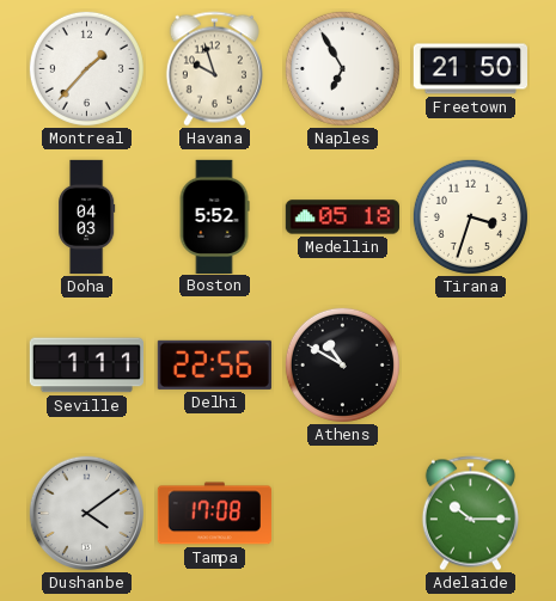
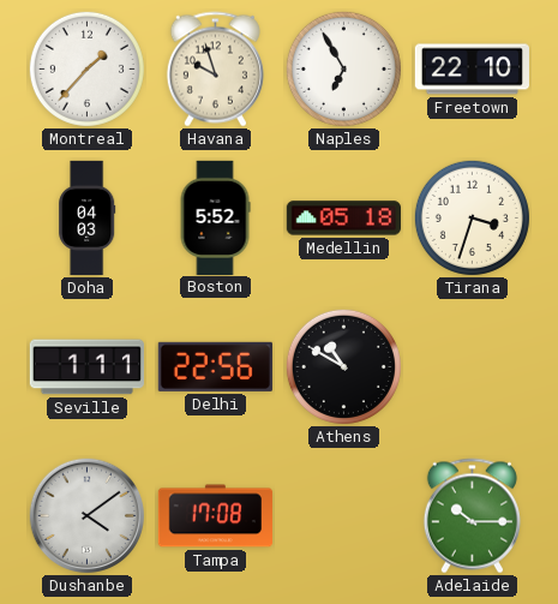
Freetown: 21:50 -> 22:10
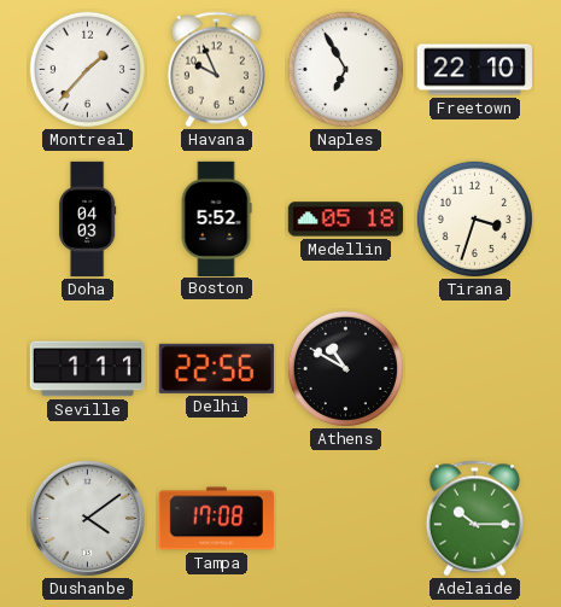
Havana: 9:57 -> 9:56
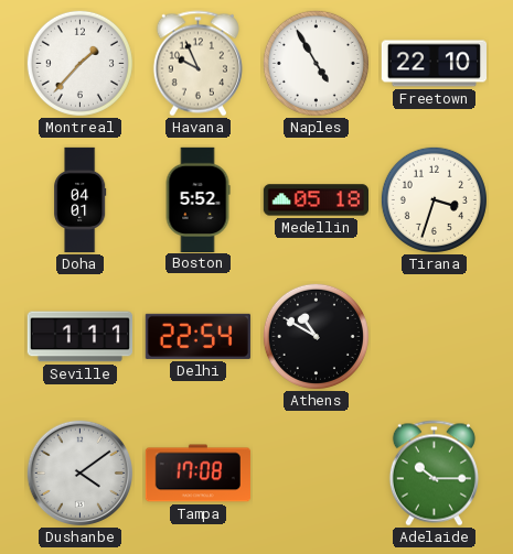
Naples: 6:55 -> 4:55
Doha: 04:03 -> 04:01
Delhi: 22:56 -> 22:54
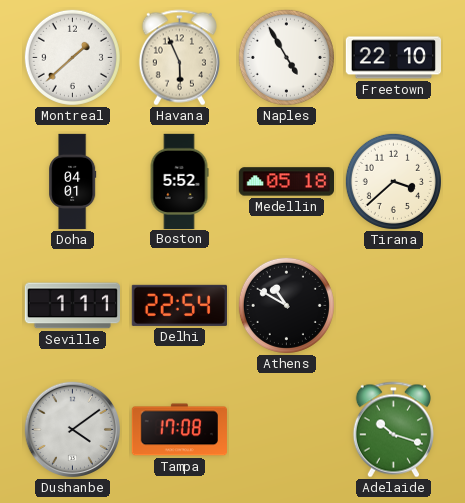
Montreal: 1:37 -> 1:38
Havana: 9:56 -> 5:56
Tirana: 3:33 -> 3:38
Adelaide: 10:15 -> 10:18
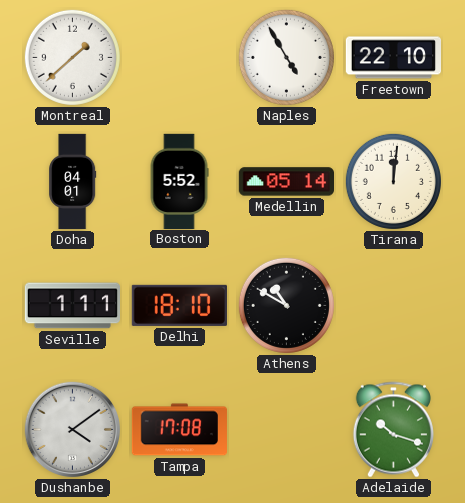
Havana: 5:56 -> none
Medellin: 05:18 -> 05:14
Tirana: 3:38 -> 12:01
Delhi: 22:54 -> 18:10
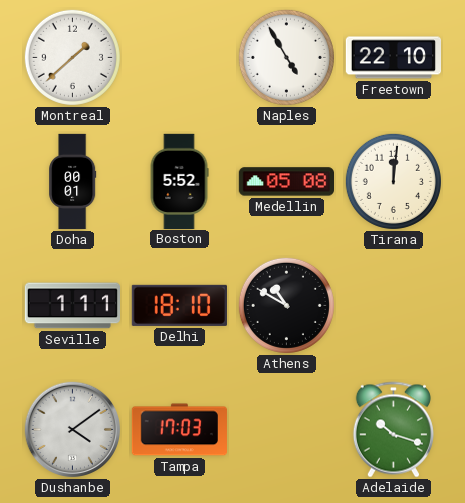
Doha: 04:01 -> 00:01
Medellin: 05:14 -> 05:08
Tampa: 17:08 -> 17:03
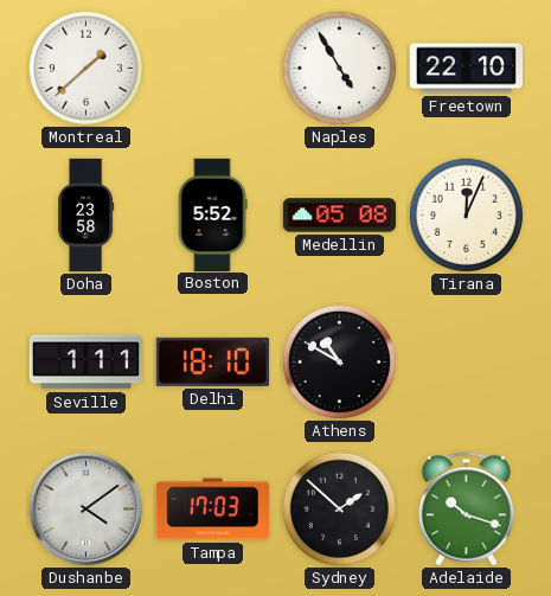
Doha: 00:01 -> 23:58
Tirana: 12:01 -> 12:04
Sydney: none -> 1:52
